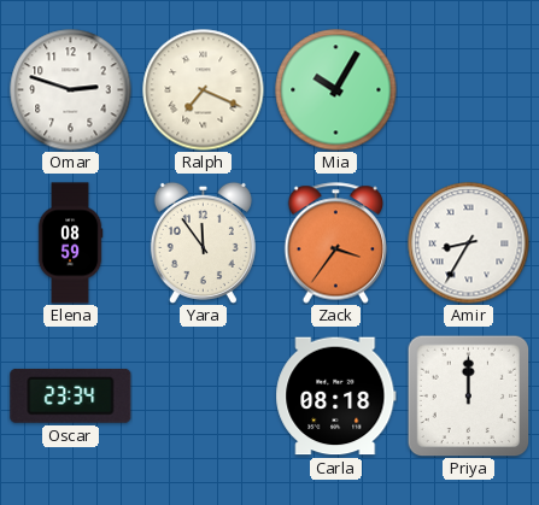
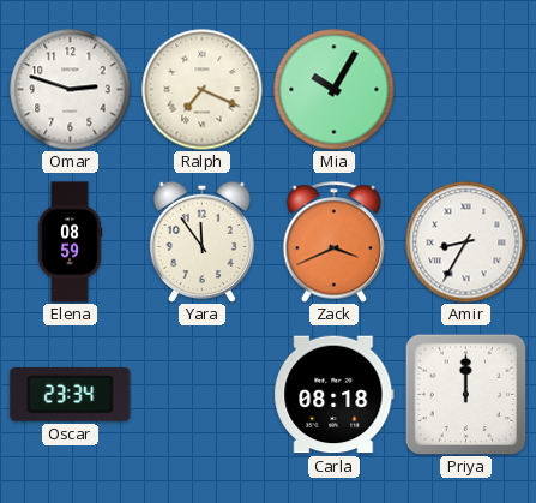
Zack: 3:36 -> 3:41
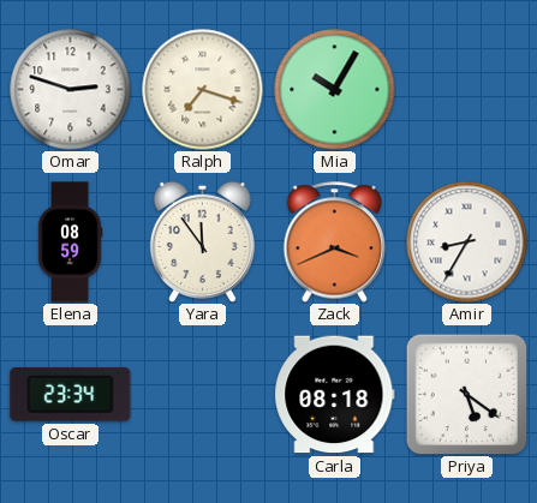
Ralph: 7:19 -> 7:18
Priya: 12:00 -> 5:21
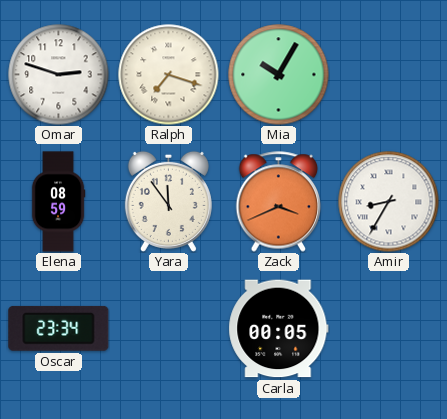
Carla: 08:18 -> 00:05
Priya: 5:21 -> none
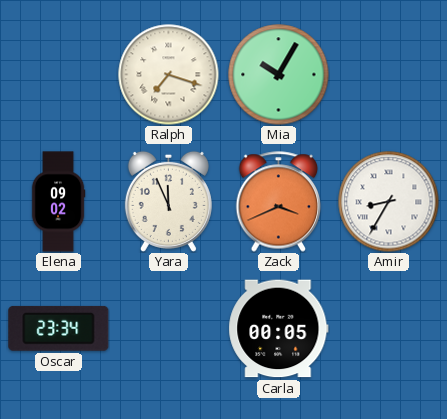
Omar: 2:48 -> none
Elena: 08:59 -> 09:02
Yara: 11:54 -> 11:56
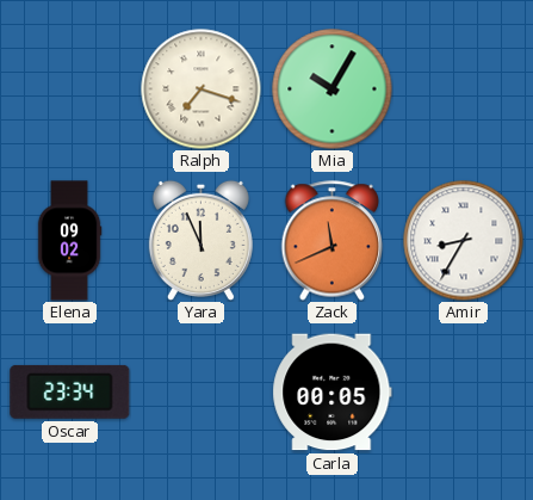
Zack: 3:41 -> 11:41
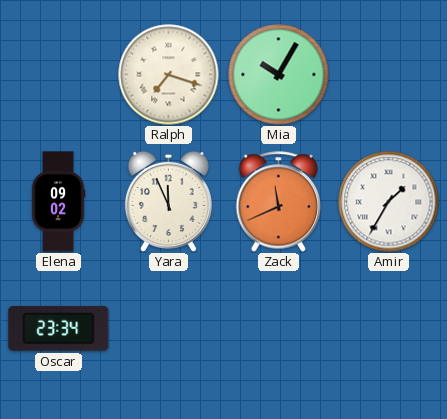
Amir: 8:35 -> 1:35
Carla: 00:05 -> none
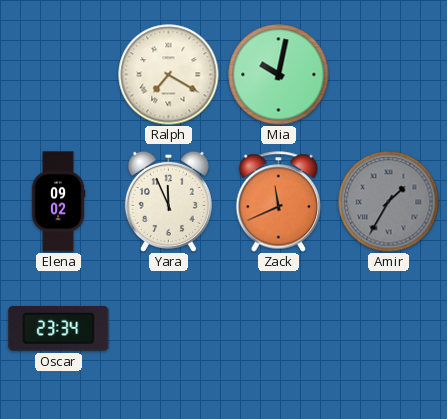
Ralph: 7:18 -> 7:20
Mia: 10:05 -> 10:02
Amir dial: white -> grey
